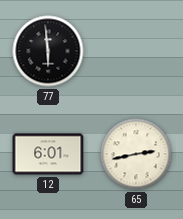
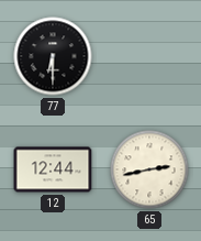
77: 5:59 -> 6:30
12: 6:01 -> 12:44
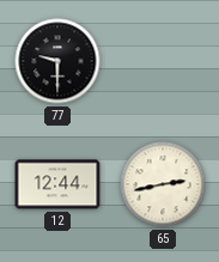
77: 6:30 -> 9:30
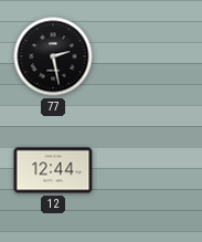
77: 9:30 -> 2:28
65: 2:43 -> none
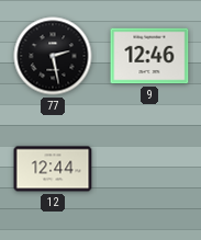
9: none -> 12:46
